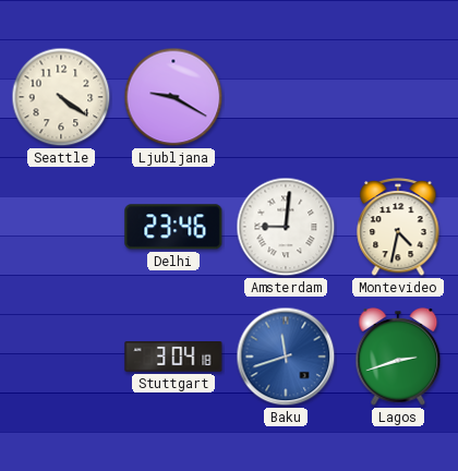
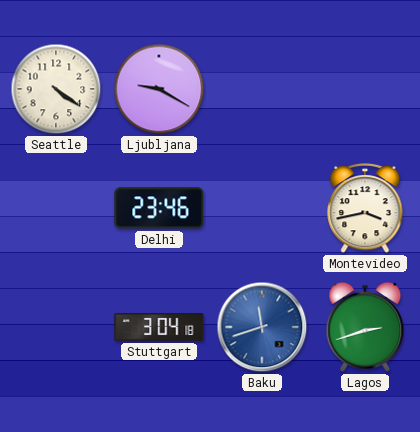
Amsterdam: 9:01 -> none
Montevideo: 4:32 -> 3:43
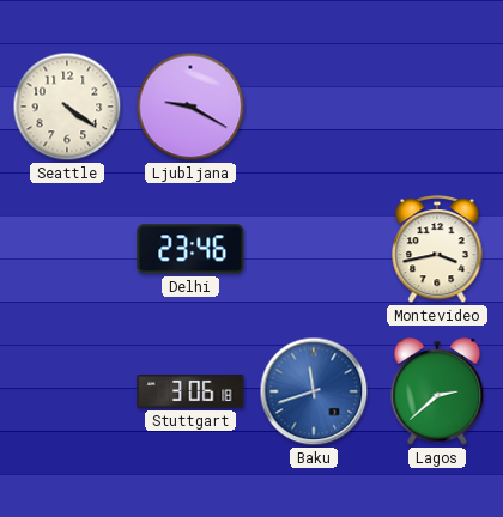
Stuttgart: 3:04 -> 3:06
Lagos: 2:42 -> 2:38
